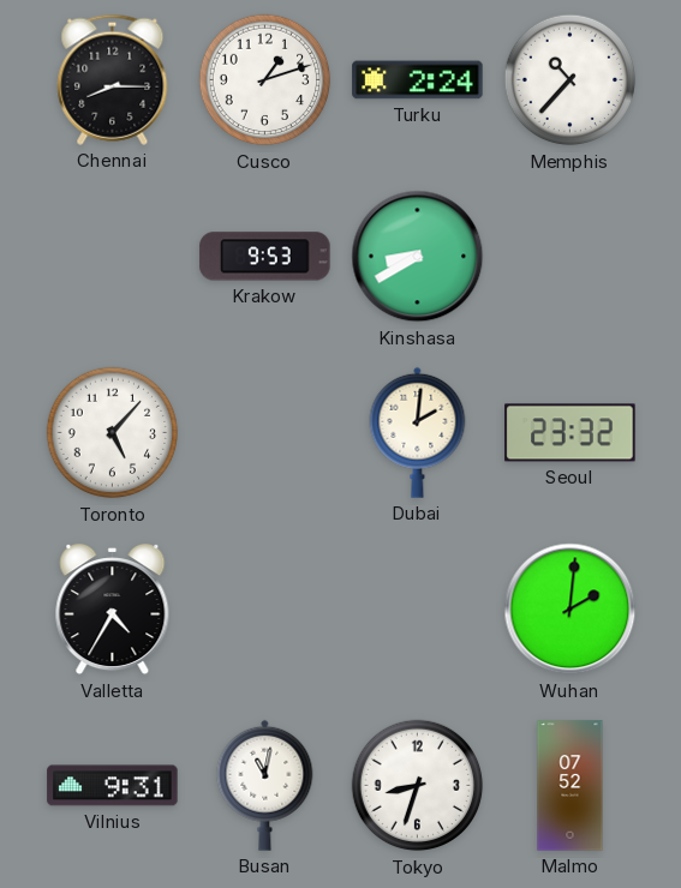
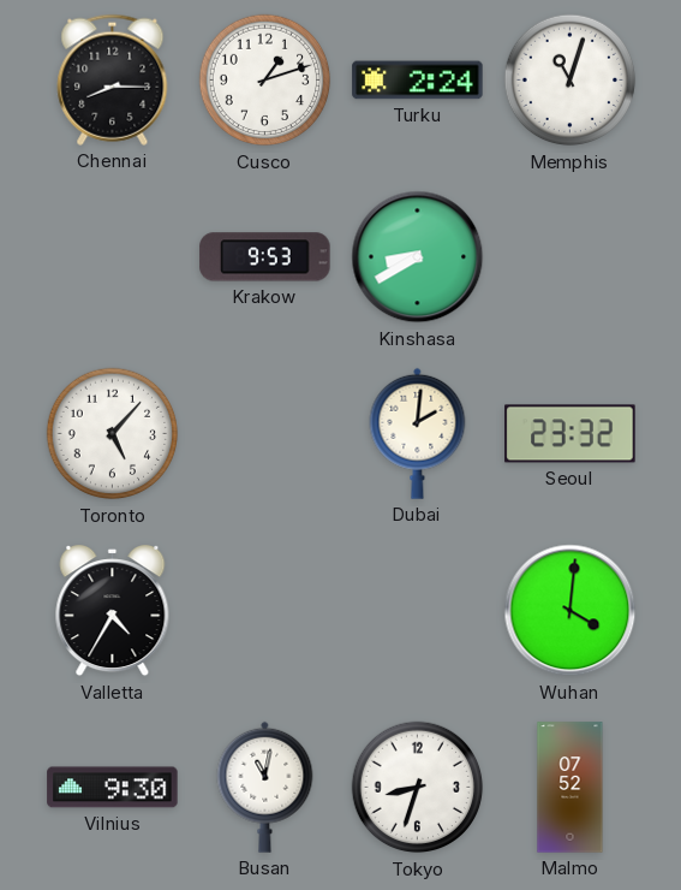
Memphis: 10:37 -> 11:03
Wuhan: 2:01 -> 4:01
Vilnius: 9:31 -> 9:30
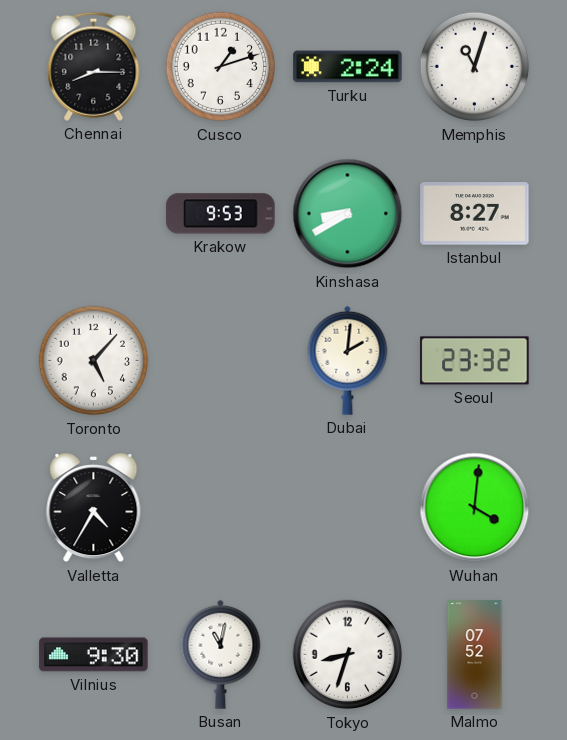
Istanbul: none -> 8:27
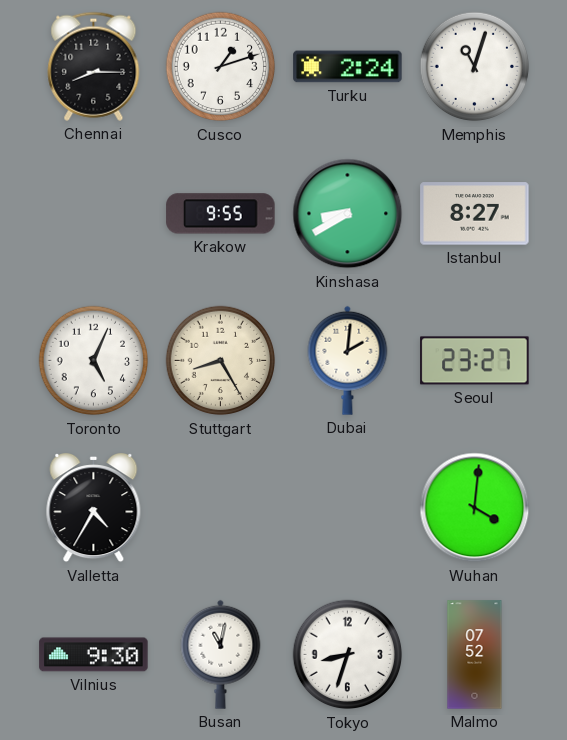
Krakow: 9:53 -> 9:55
Toronto: 5:07 -> 5:04
Stuttgart: none -> 8:25
Seoul: 23:32 -> 23:27
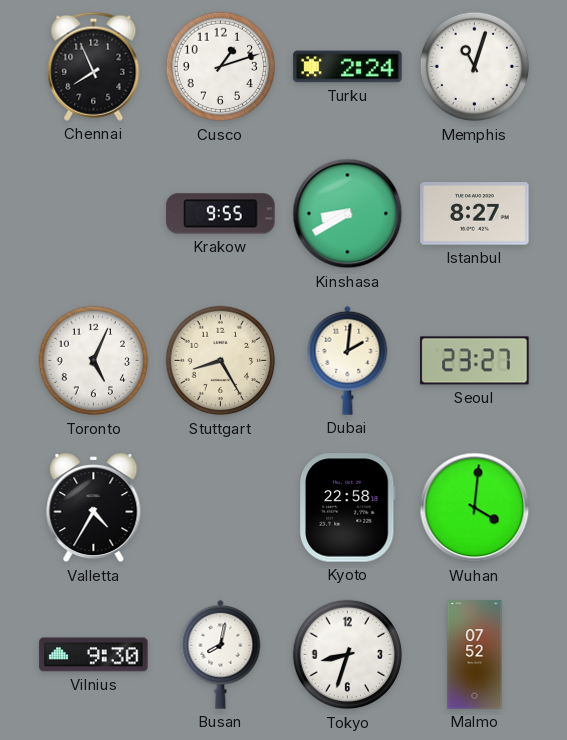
Chennai: 8:15 -> 7:56
Kyoto: none -> 22:58
Busan: 11:02 -> 8:02
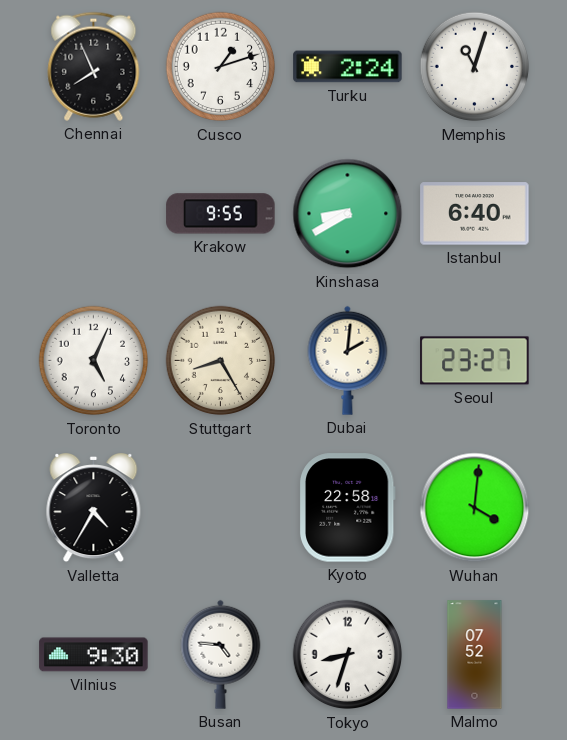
Istanbul: 8:27 -> 6:40
Busan: 8:02 -> 4:46
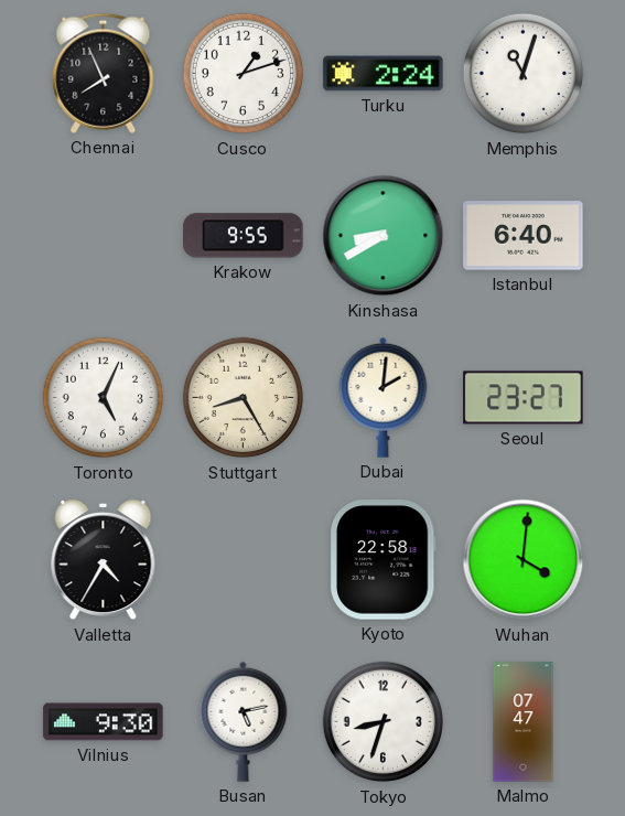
Busan: 4:46 -> 5:13
Malmo: 07:52 -> 07:47
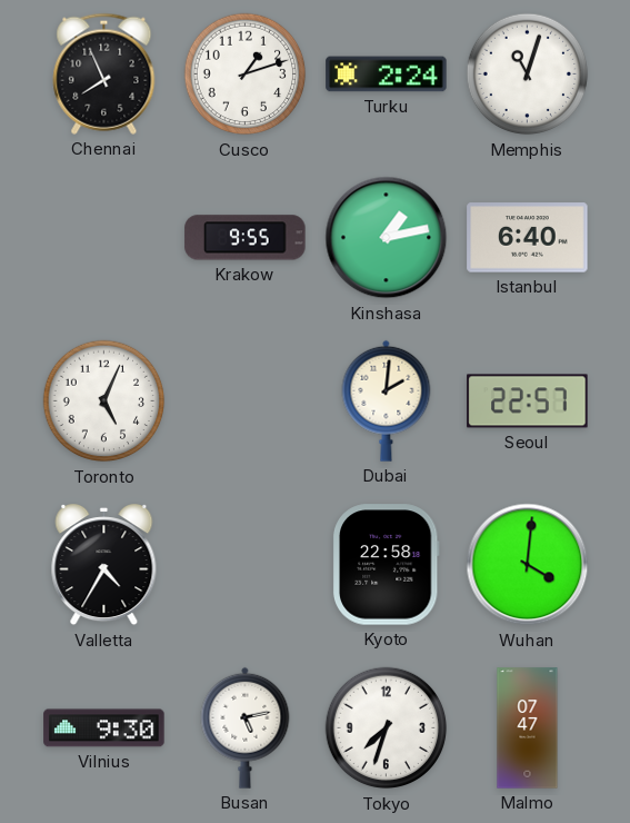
Kinshasa: 8:40 -> 1:13
Stuttgart: 8:25 -> none
Seoul: 23:27 -> 22:57
Tokyo: 8:33 -> 7:33
